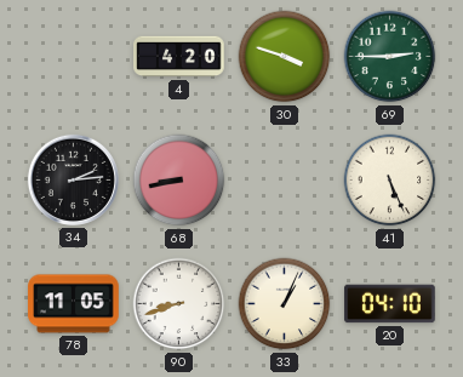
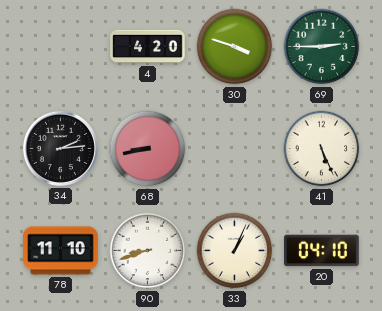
78: 11:05 -> 11:10
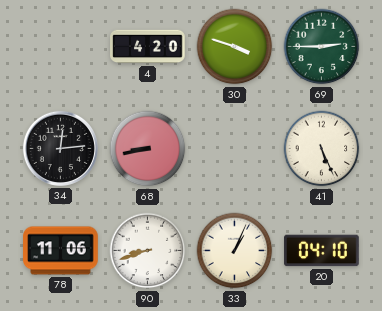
34: 2:14 -> 12:14
78: 11:10 -> 11:06
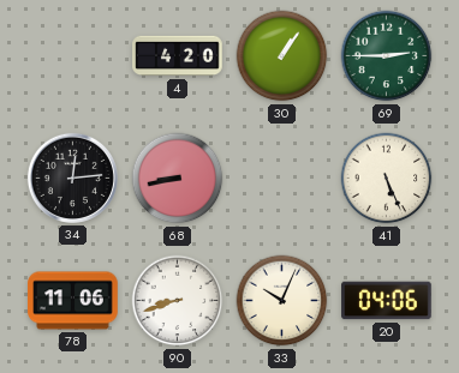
30: 3:48 -> 1:06
33: 1:04 -> 10:04
20: 04:10 -> 04:06
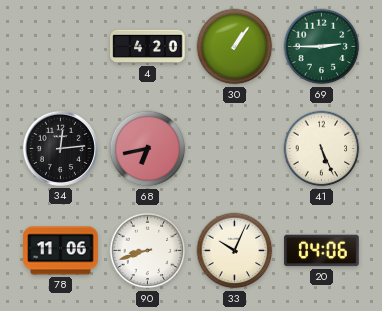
68: 8:43 -> 6:43
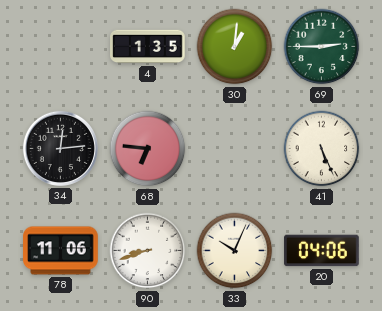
4: 4:20 -> 1:35
30: 1:06 -> 1:01
68: 6:43 -> 6:46
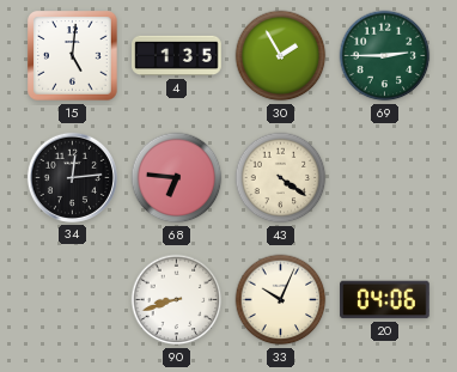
15: none -> 5:01
30: 1:01 -> 1:55
43: none -> 4:21
41: 5:26 -> none
78: 11:06 -> none
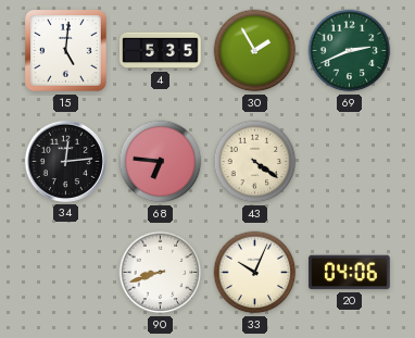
4: 1:35 -> 5:35
69: 2:45 -> 2:41
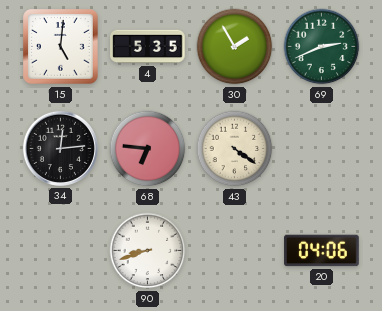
33: 10:04 -> none
